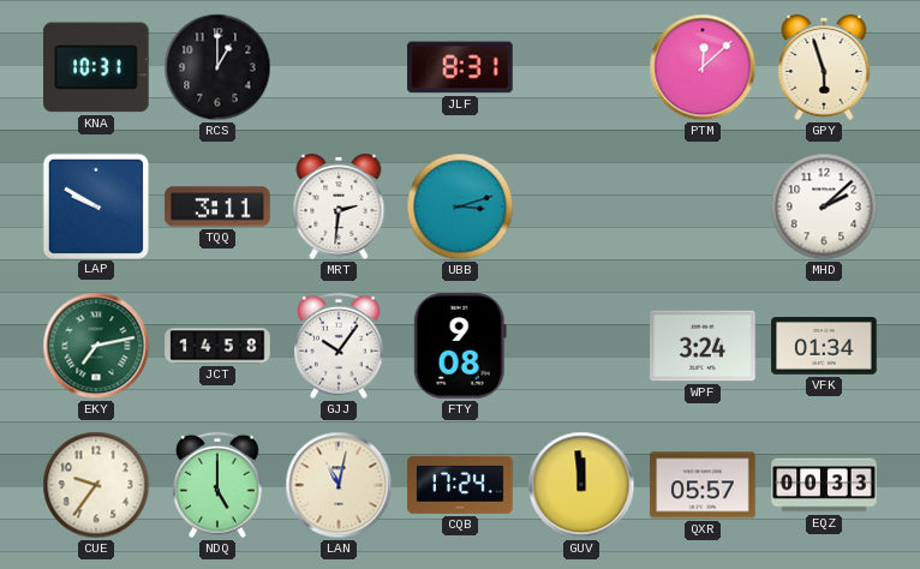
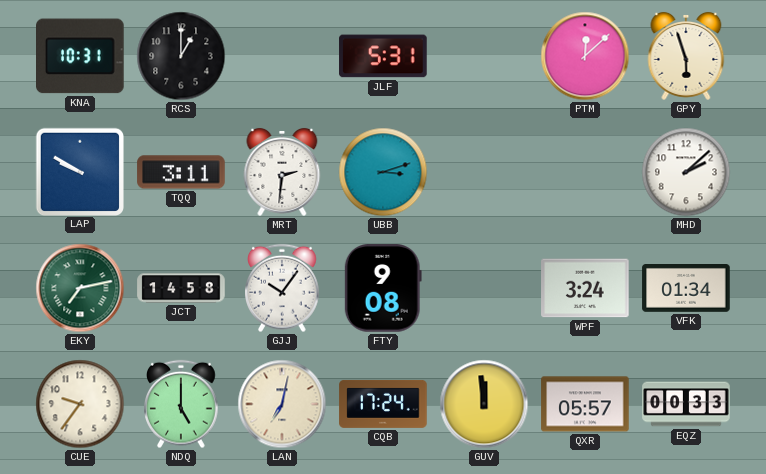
JLF: 8:31 -> 5:31
LAN: 11:02 -> 7:02
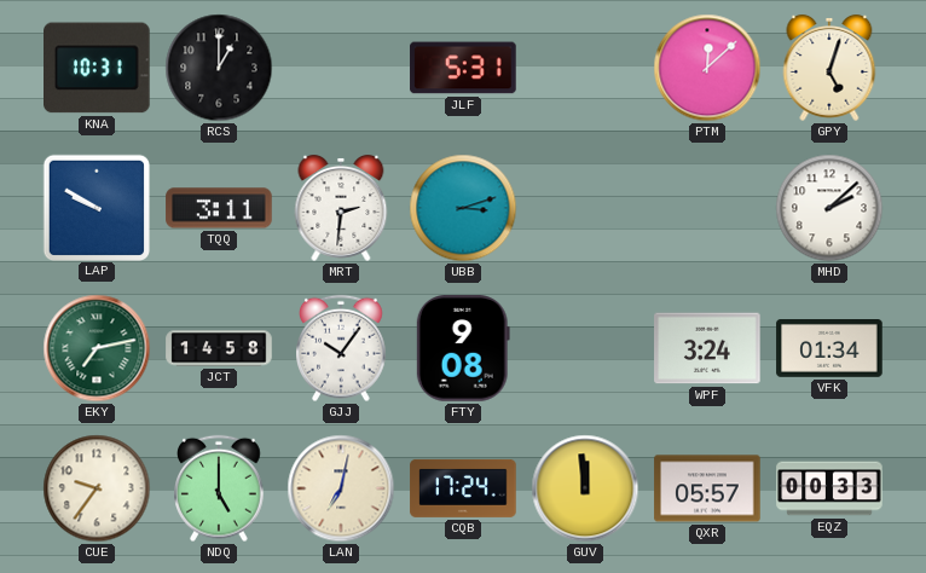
GPY: 5:57 -> 5:03
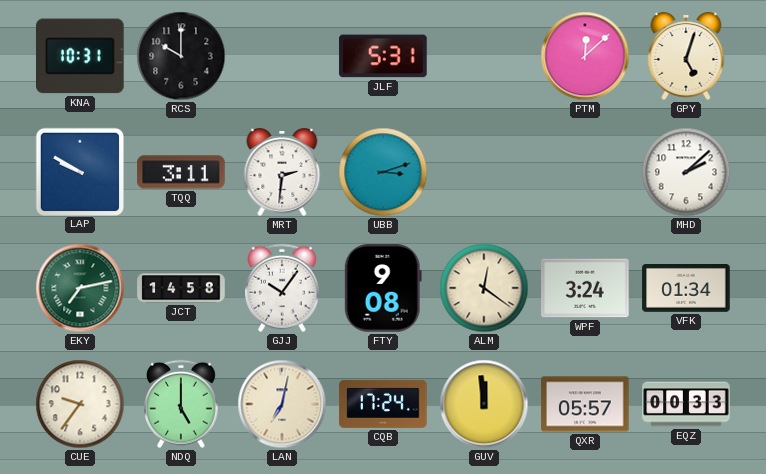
RCS: 1:00 -> 10:00
ALM: none -> 12:21
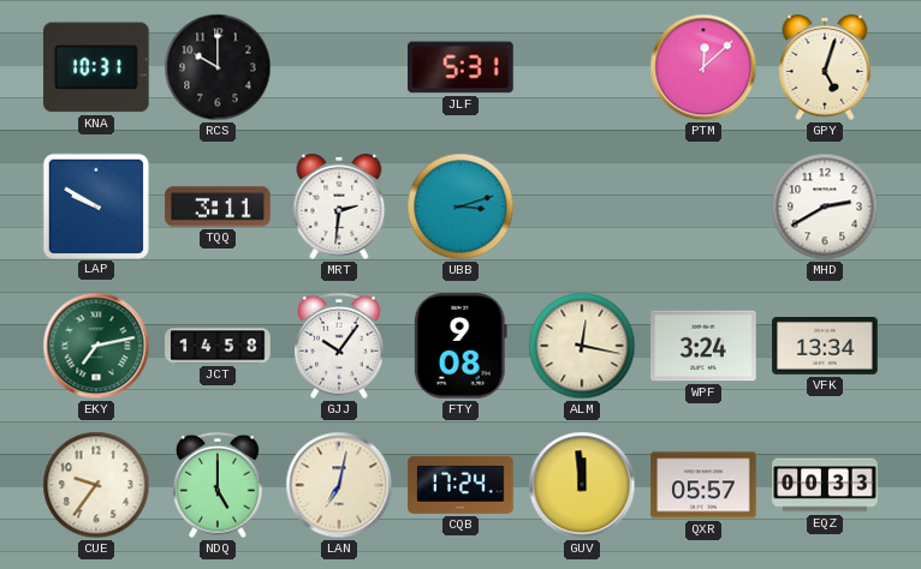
MHD: 2:08 -> 2:40
ALM: 12:21 -> 12:17
VFK: 01:34 -> 13:34
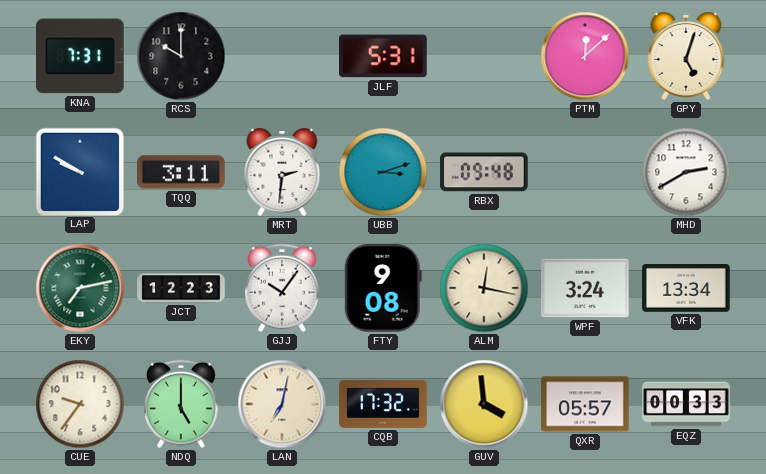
KNA: 10:31 -> 7:31
RBX: none -> 09:48
JCT: 14:58 -> 12:23
CQB: 17:24 -> 17:32
GUV: 11:59 -> 3:59
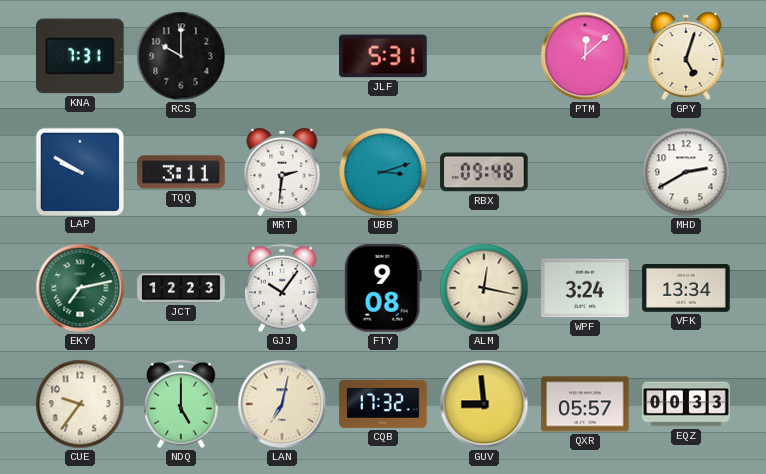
GUV: 3:59 -> 8:59
